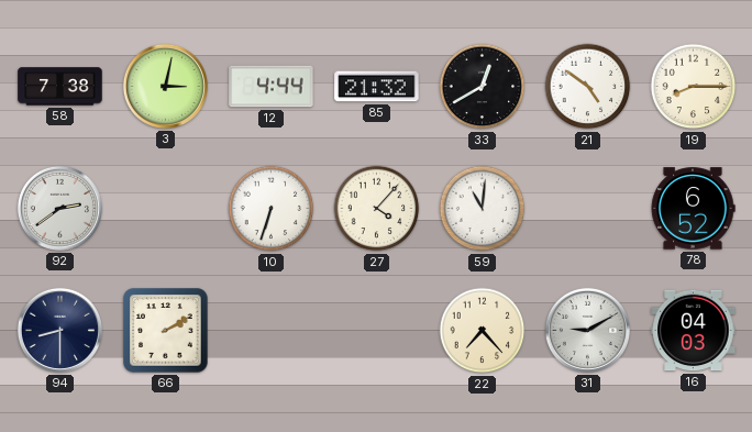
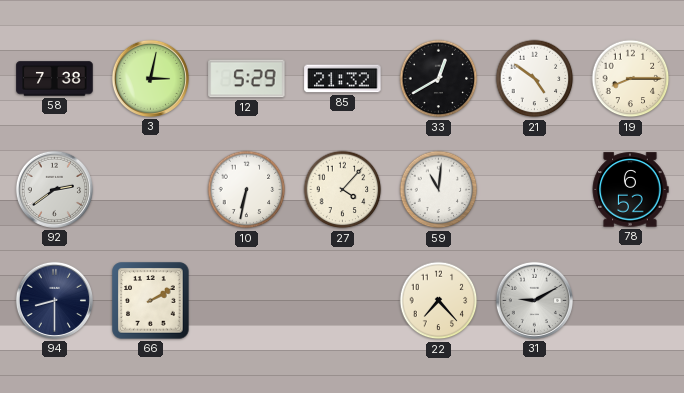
12: 4:44 -> 5:29
10: 6:33 -> 6:32
16: 04:03 -> none
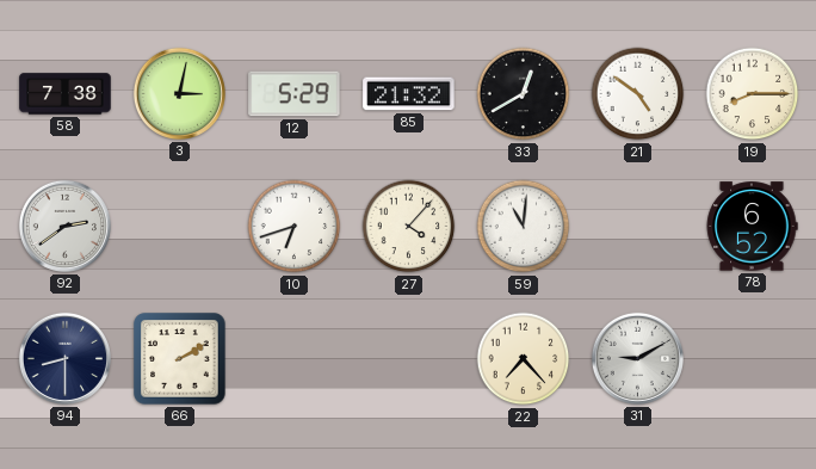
10: 6:32 -> 6:42
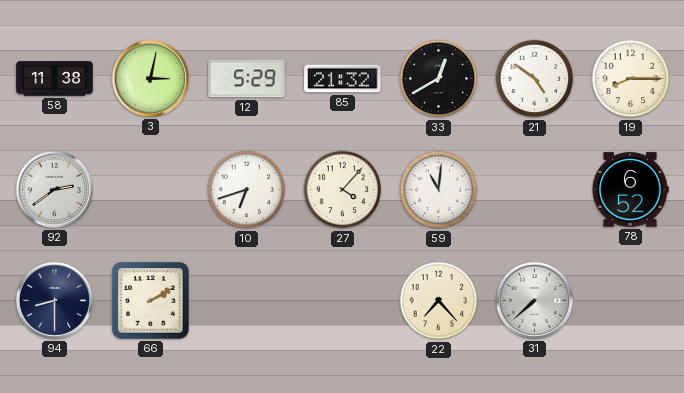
58: 7:38 -> 11:38
31: 9:10 -> 7:38
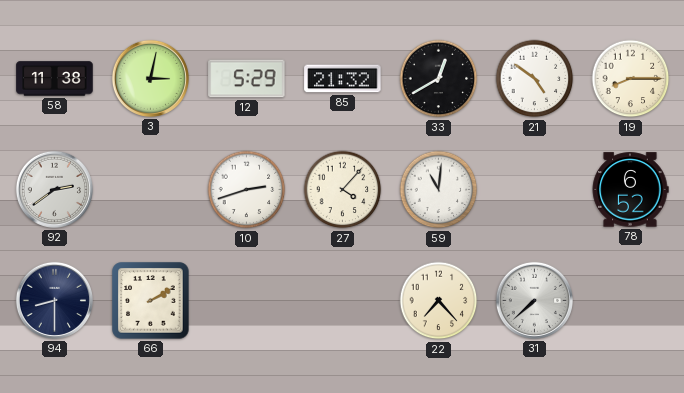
10: 6:42 -> 2:42
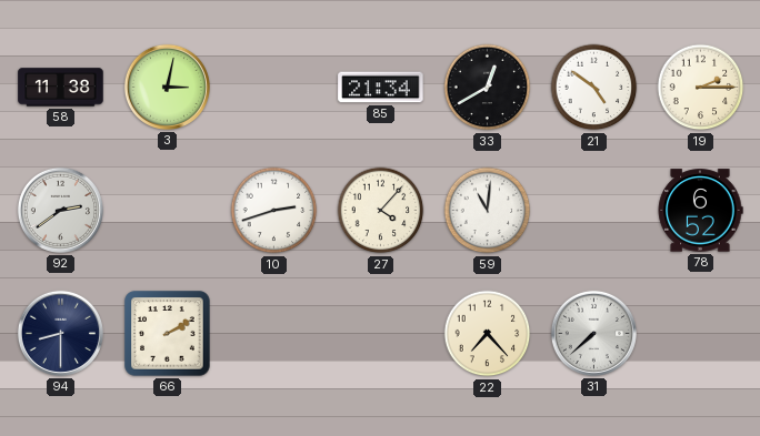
12: 5:29 -> none
85: 21:32 -> 21:34
19: 8:15 -> 2:15
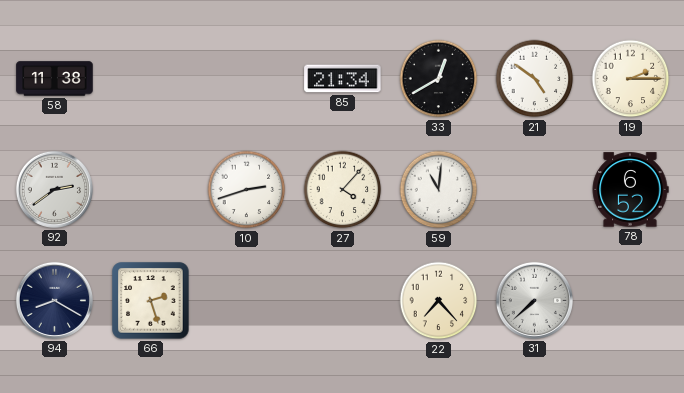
3: 3:02 -> none
94: 8:30 -> 8:20
66: 2:10 -> 2:27
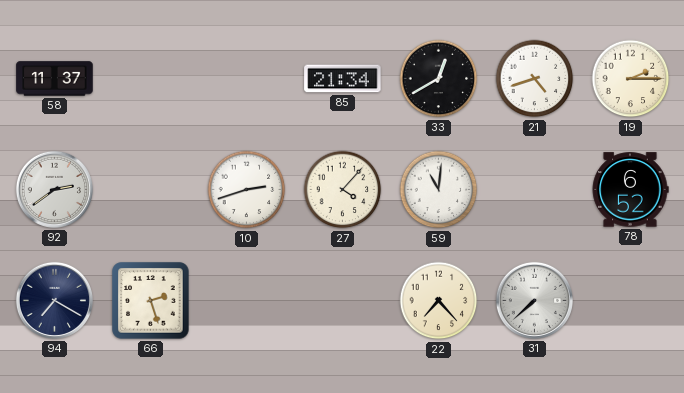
58: 11:38 -> 11:37
21: 4:51 -> 4:42
94: 8:20 -> 7:20
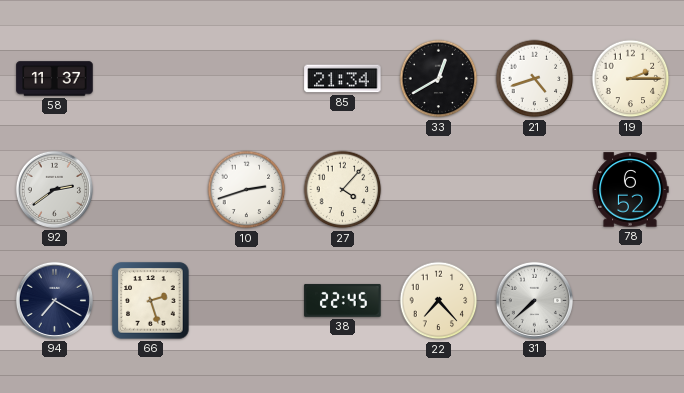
59: 11:01 -> none
38: none -> 22:45
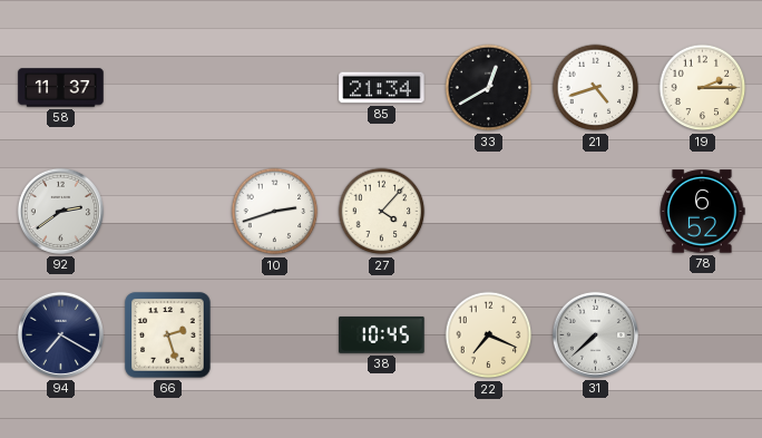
38: 22:45 -> 10:45
22: 7:23 -> 7:19
